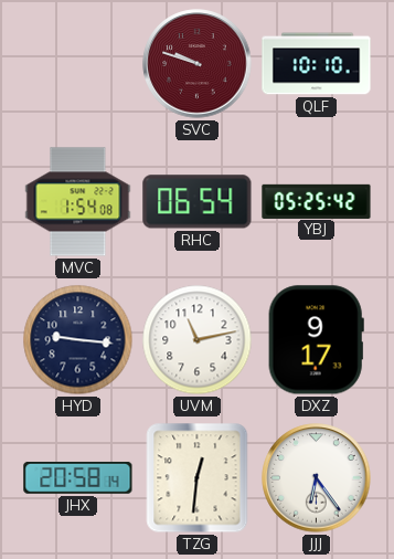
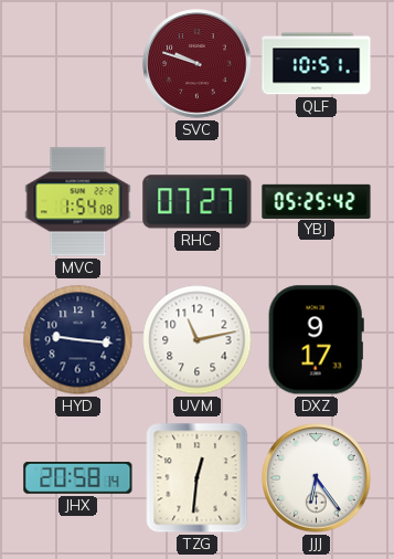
QLF: 10:10 -> 10:51
RHC: 06:54 -> 07:27
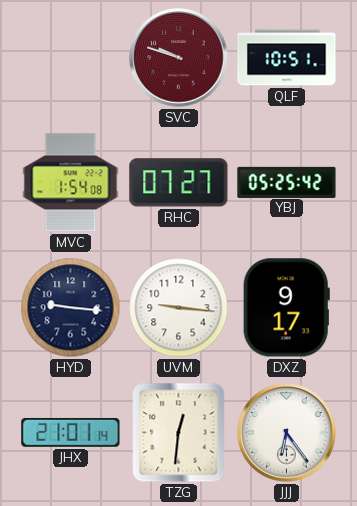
UVM: 11:13 -> 9:16
JHX: 20:58 -> 21:01
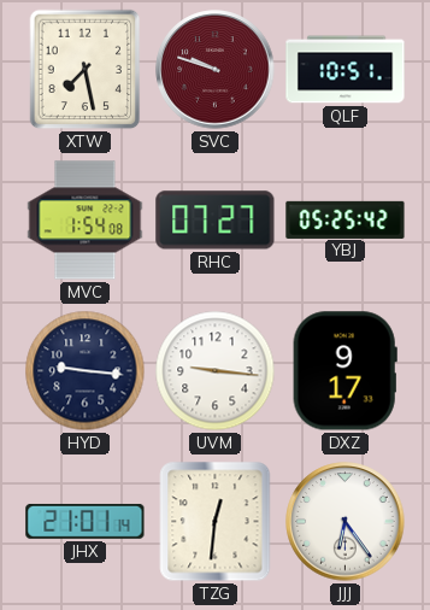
XTW: none -> 7:28
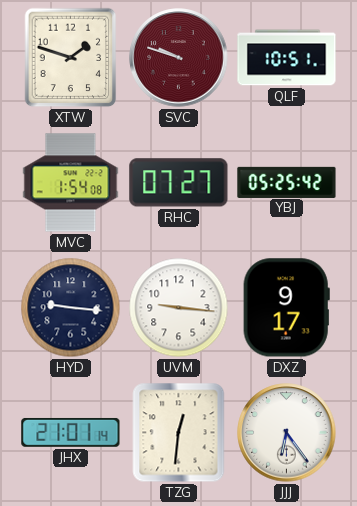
XTW: 7:28 -> 1:48
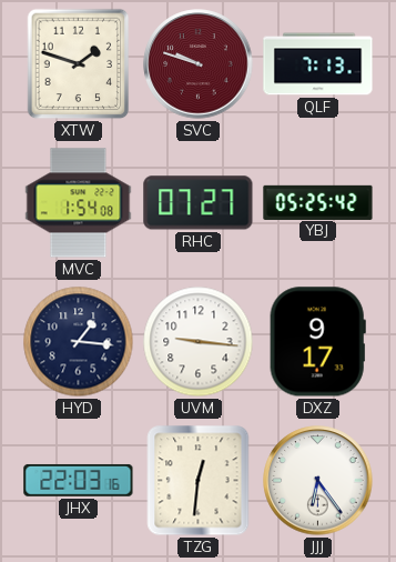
QLF: 10:51 -> 7:13
HYD: 9:16 -> 1:16
JHX: 21:01 -> 22:03
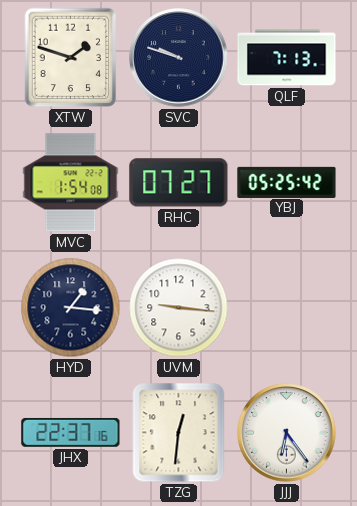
SVC dial: burgundy -> navy
DXZ: 9:17 -> none
JHX: 22:03 -> 22:37
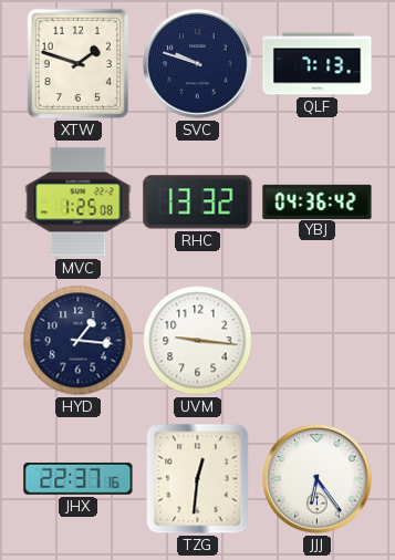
MVC: 1:54 -> 1:25
RHC: 07:27 -> 13:32
YBJ: 05:25 -> 04:36
